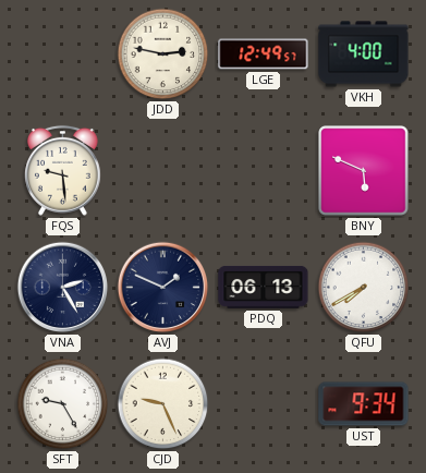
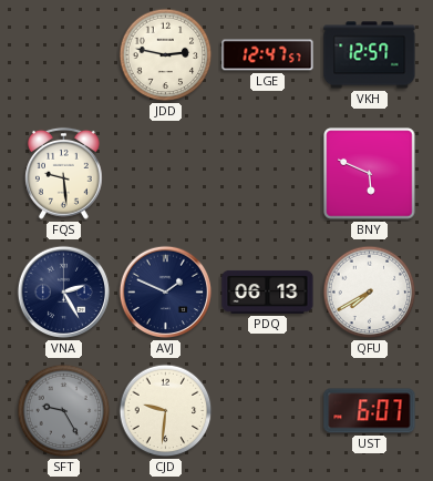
LGE: 12:49 -> 12:47
VKH: 4:00 -> 12:57
SFT dial: white -> grey
CJD: 9:26 -> 9:31
UST: 9:34 -> 6:07
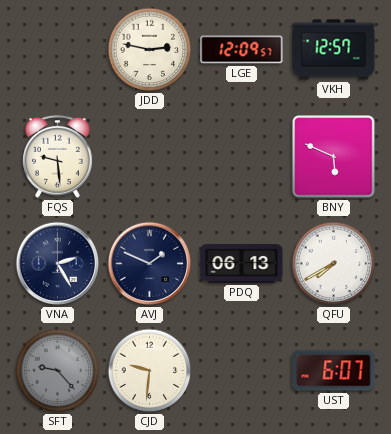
LGE: 12:47 -> 12:09
SFT: 9:25 -> 9:23
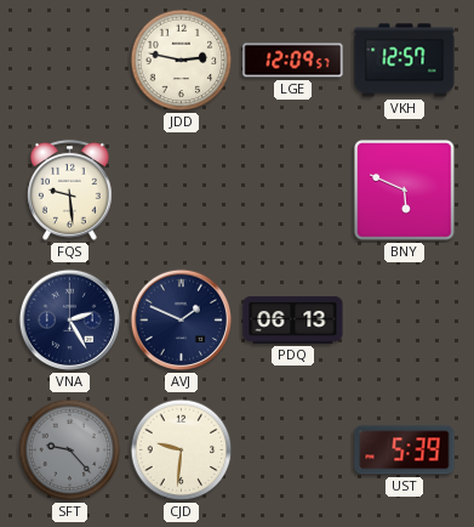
QFU: 7:40 -> none
UST: 6:07 -> 5:39
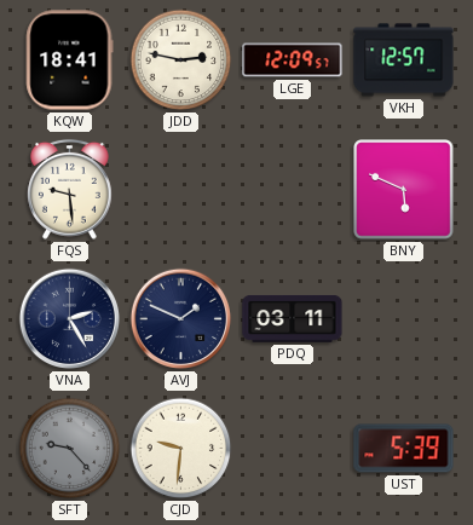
KQW: none -> 18:41
PDQ: 06:13 -> 03:11
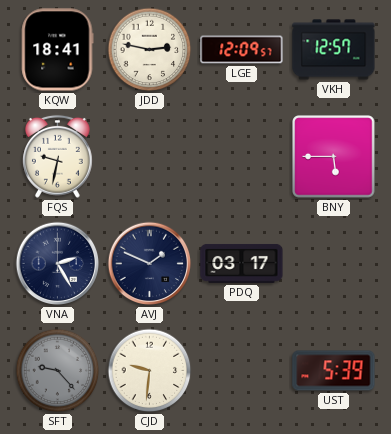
FQS: 9:29 -> 9:32
BNY: 5:49 -> 5:45
PDQ: 03:11 -> 03:17
